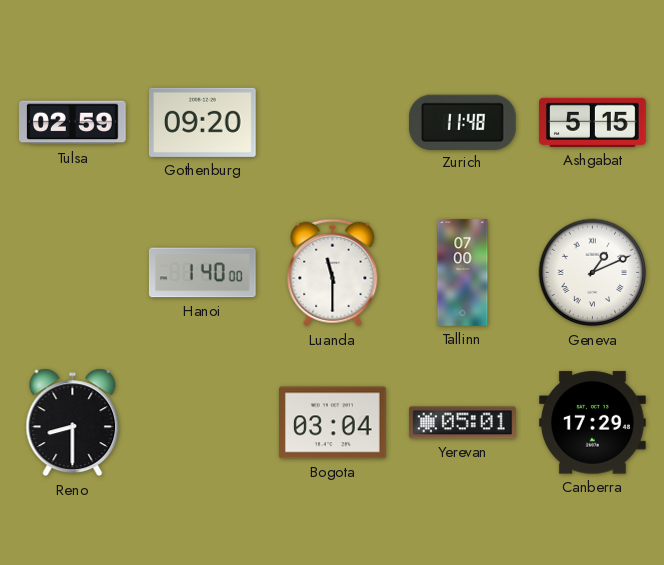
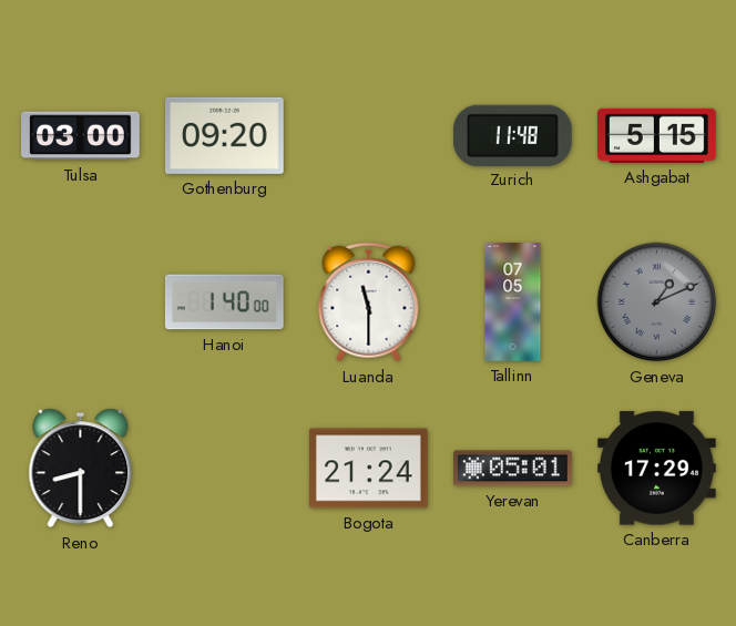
Tulsa: 02:59 -> 03:00
Tallinn: 07:00 -> 07:05
Geneva dial: white -> grey
Bogota: 03:04 -> 21:24
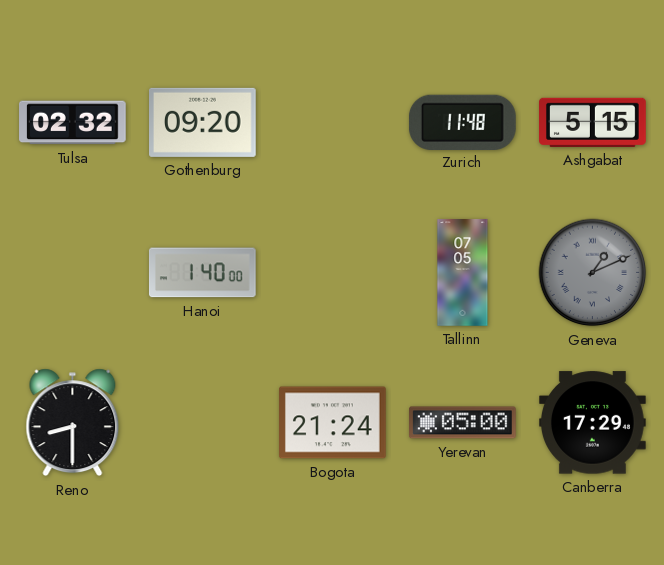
Tulsa: 03:00 -> 02:32
Luanda: 11:30 -> none
Yerevan: 05:01 -> 05:00
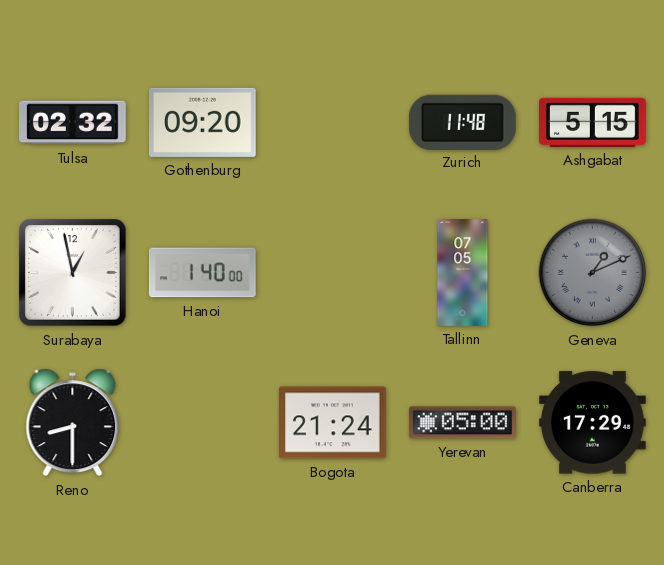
Surabaya: none -> 12:58
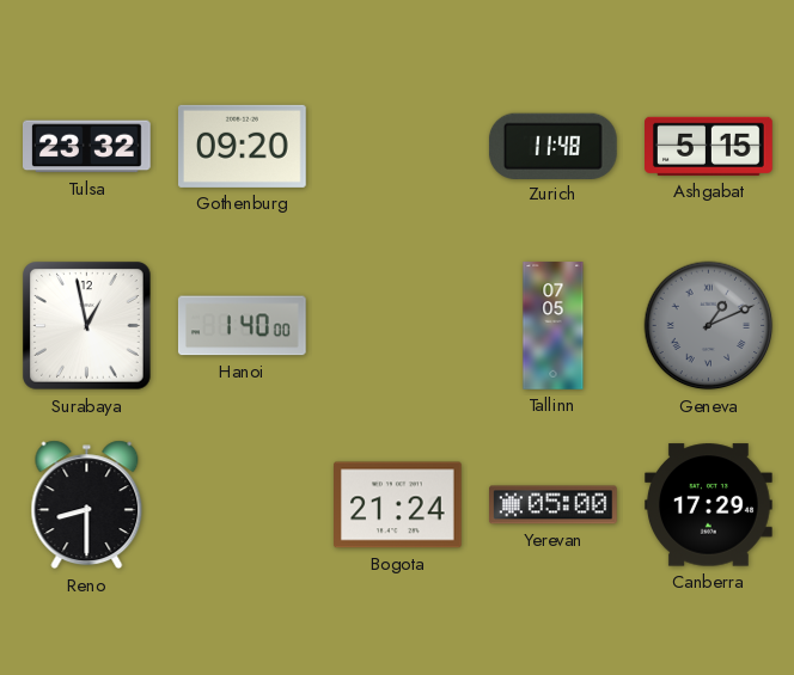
Tulsa: 02:32 -> 23:32
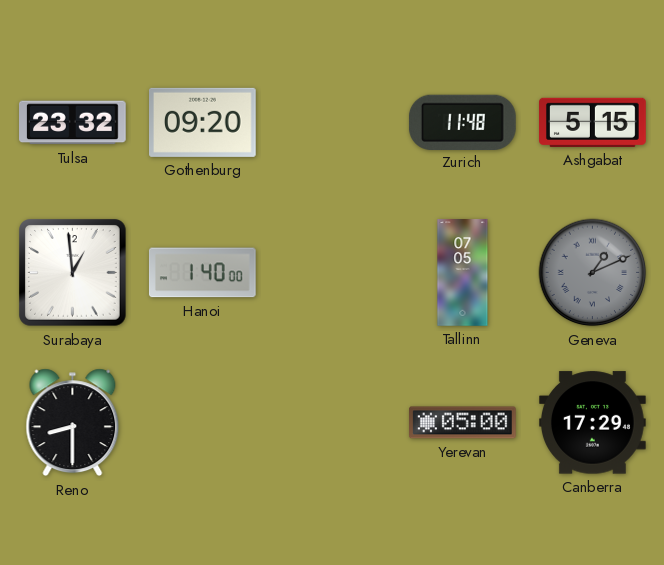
Surabaya: 12:58 -> 12:59
Bogota: 21:24 -> none
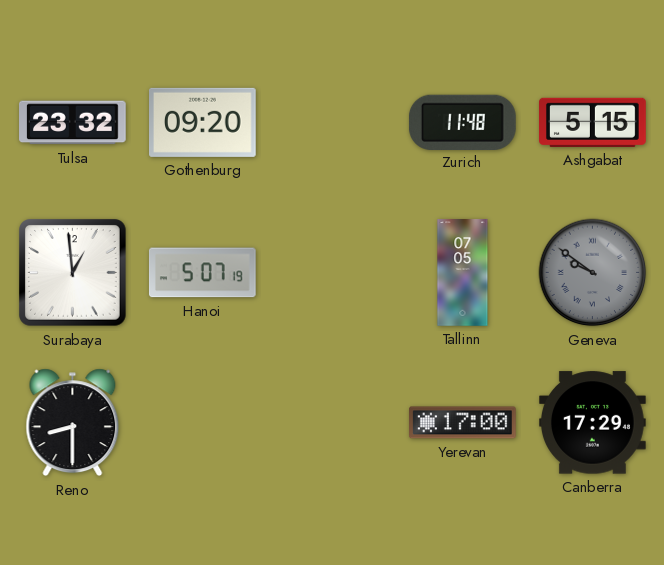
Hanoi: 1:40 -> 5:07
Geneva: 1:11 -> 9:51
Yerevan: 05:00 -> 17:00
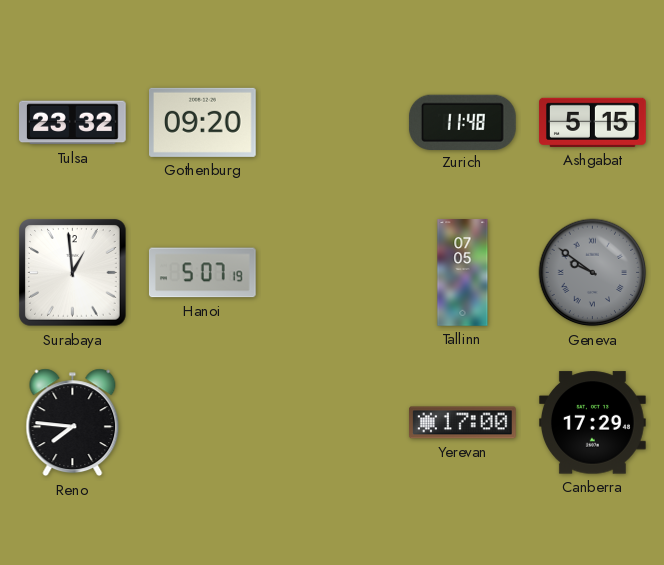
Reno: 8:30 -> 7:46
